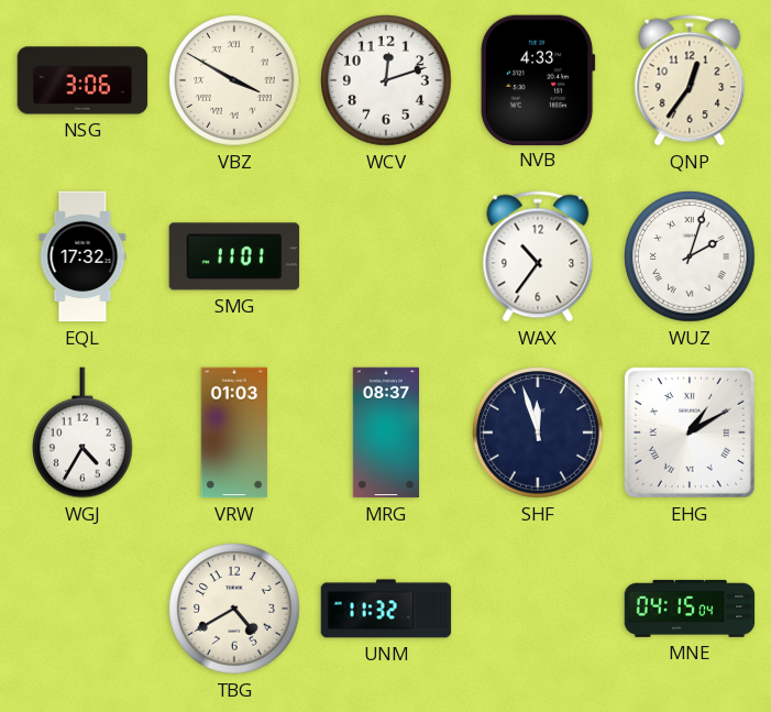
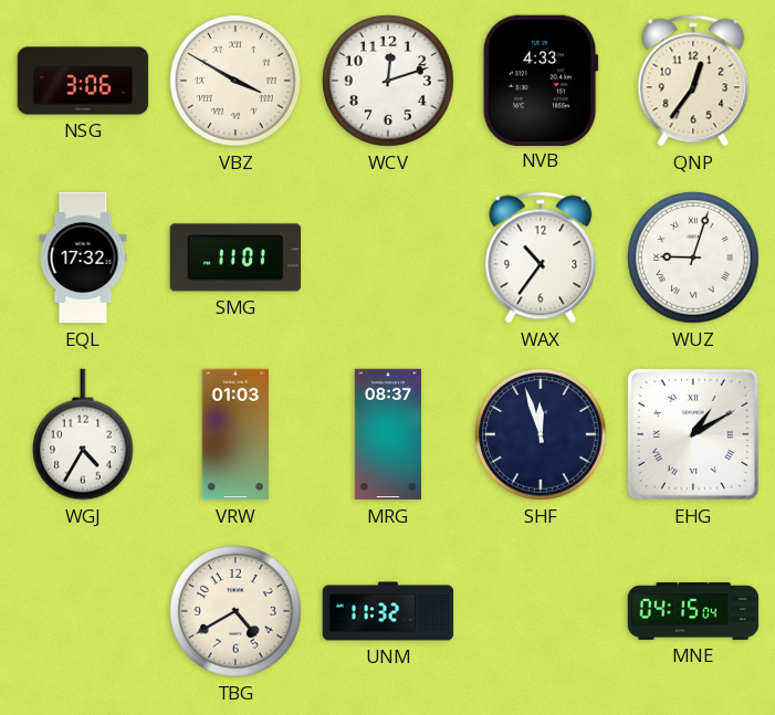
WUZ: 2:03 -> 9:03
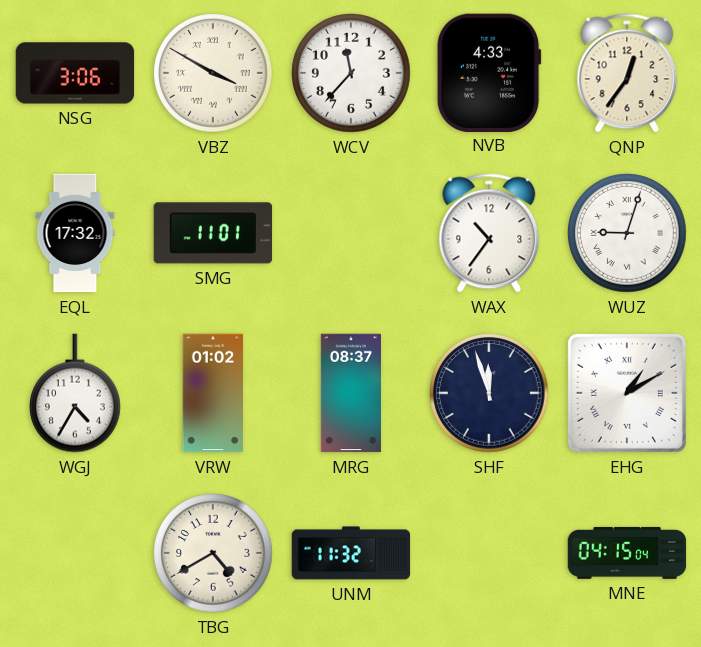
WCV: 12:12 -> 11:37
VRW: 01:03 -> 01:02
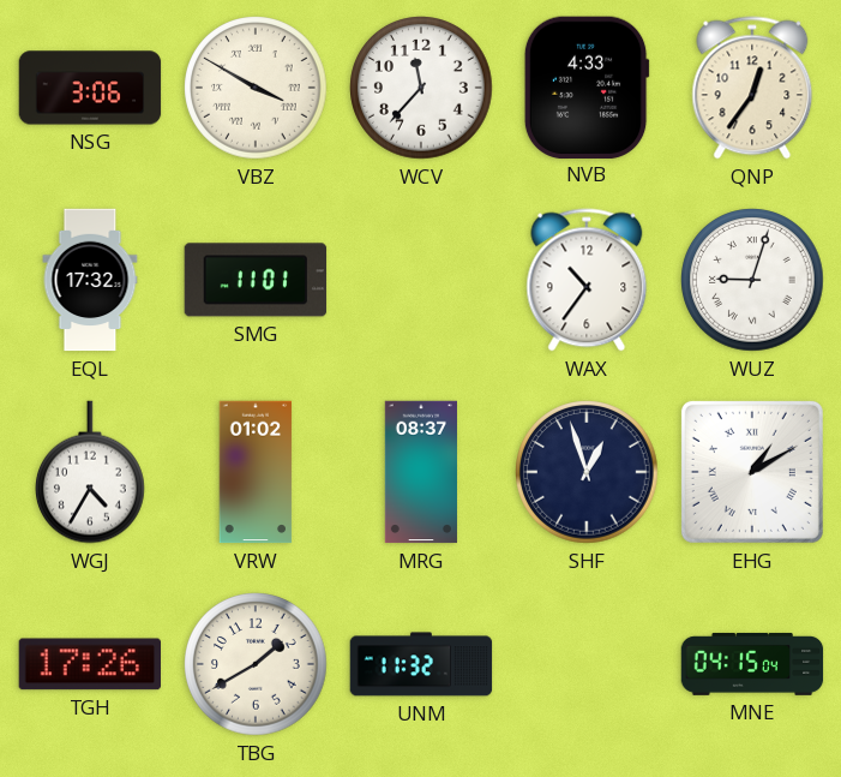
SHF: 11:57 -> 12:57
TGH: none -> 17:26
TBG: 4:40 -> 1:40
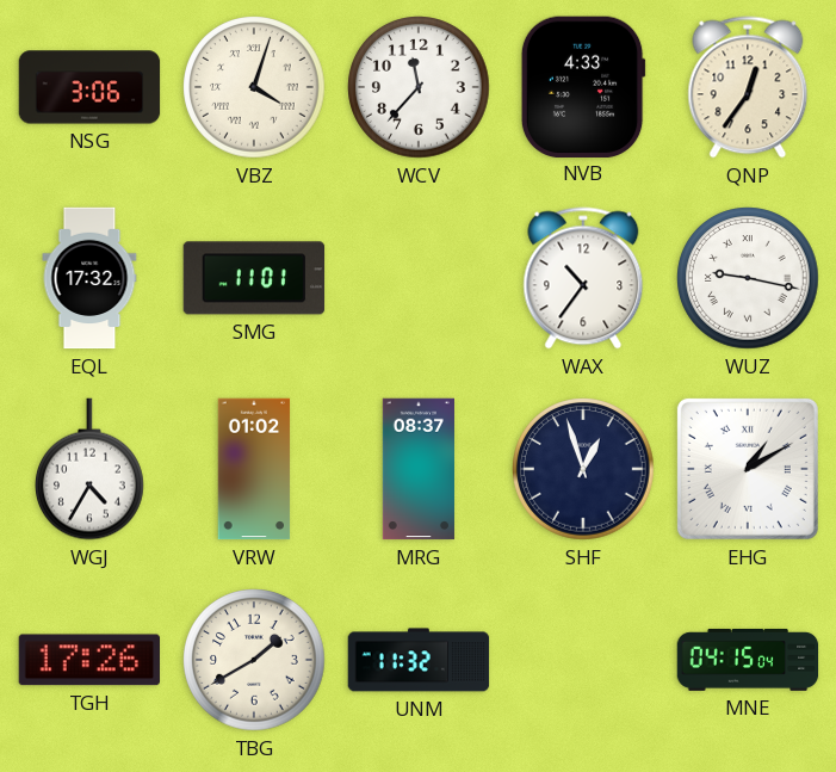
VBZ: 3:50 -> 4:03
WUZ: 9:03 -> 9:17
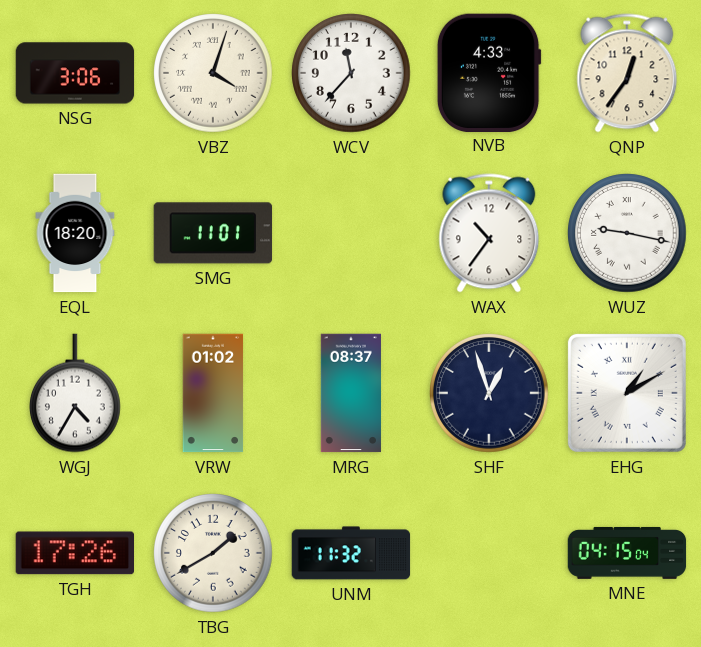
EQL: 17:32 -> 18:20
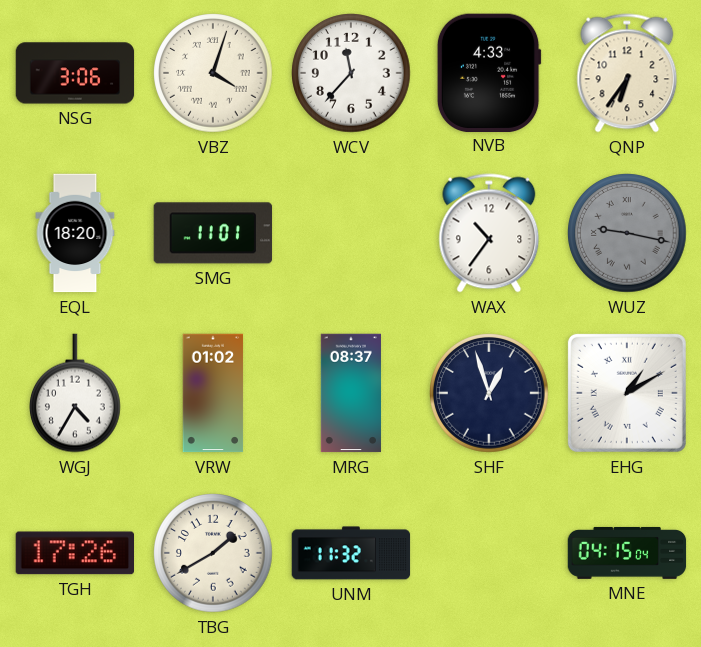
QNP: 12:36 -> 6:36
WUZ dial: white -> grey
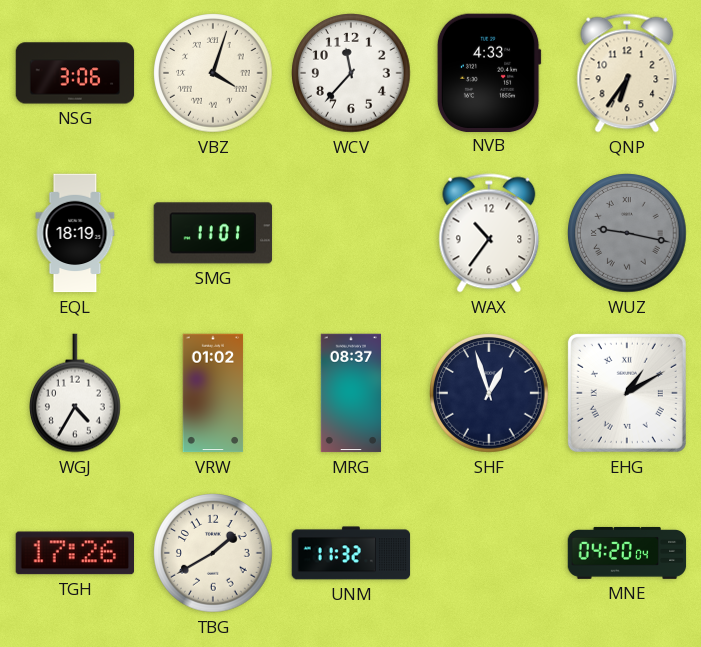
EQL: 18:20 -> 18:19
MNE: 04:15 -> 04:20
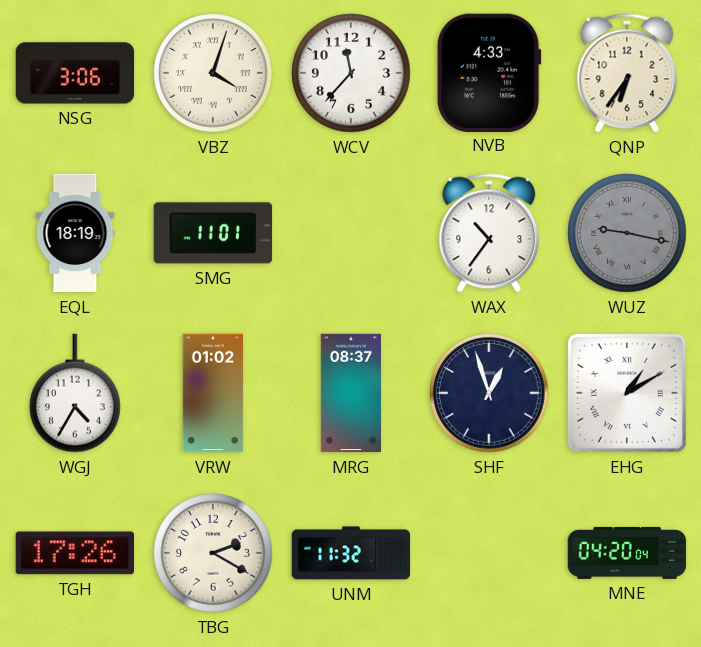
TBG: 1:40 -> 2:20
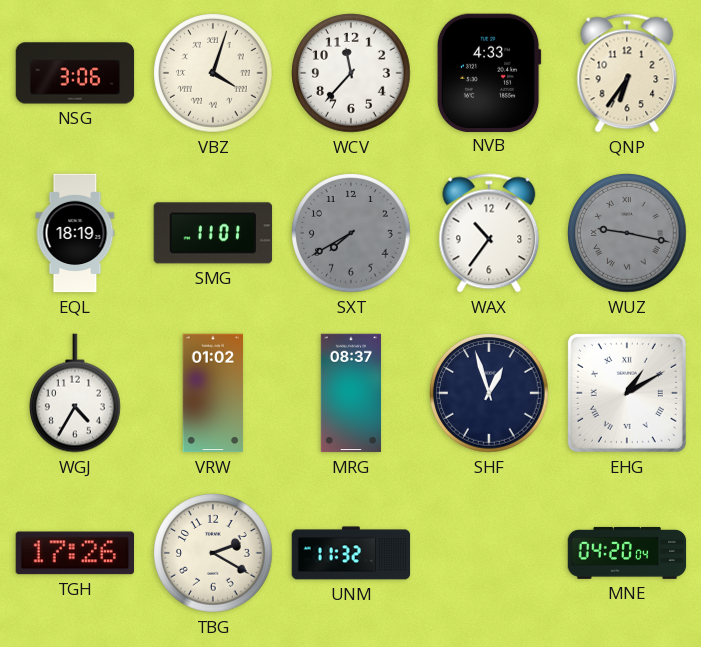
SXT: none -> 7:40
